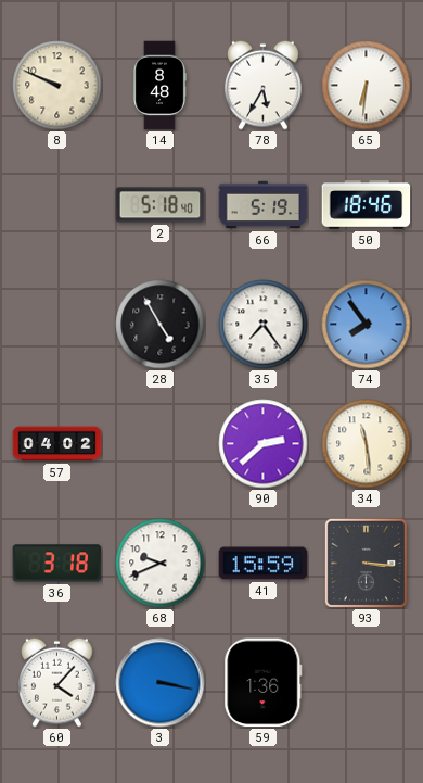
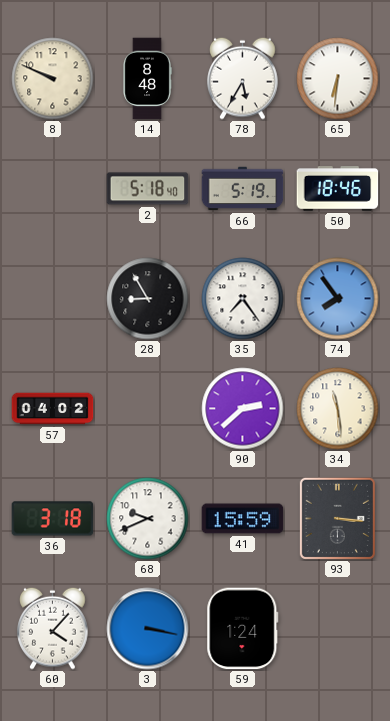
28: 4:55 -> 8:55
59: 1:36 -> 1:24
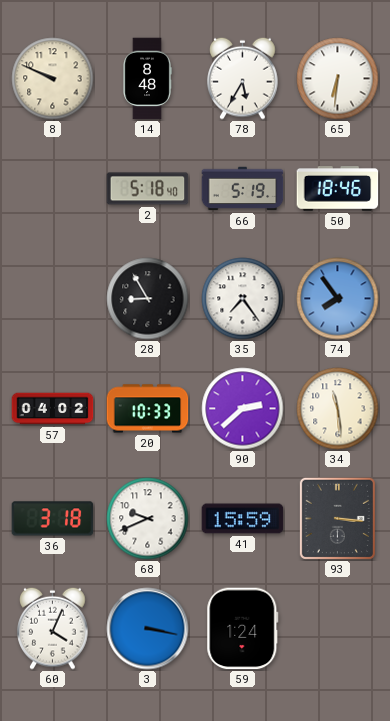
20: none -> 10:33
60: 4:07 -> 4:04
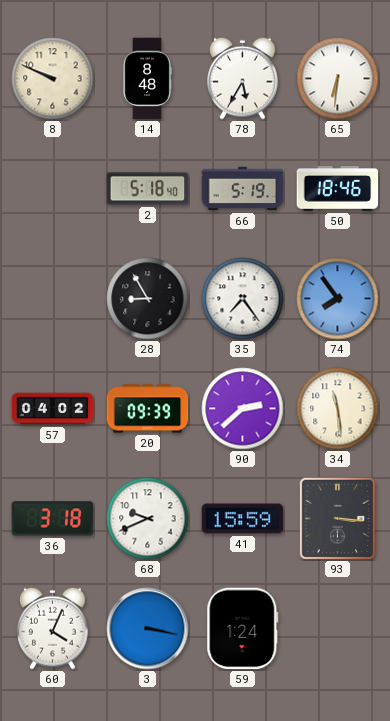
20: 10:33 -> 09:39
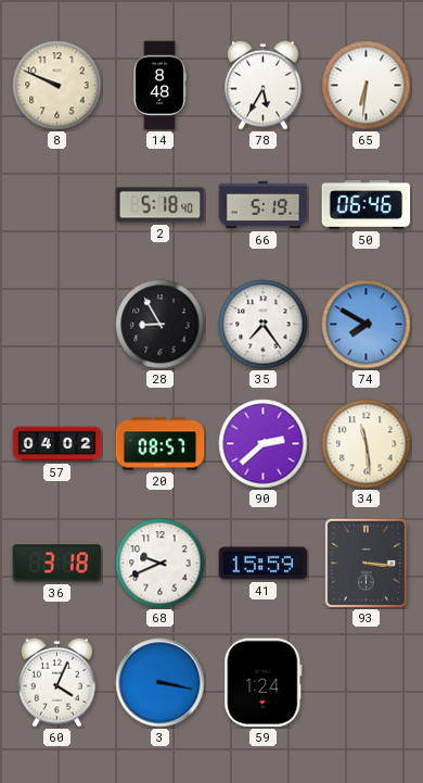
50: 18:46 -> 06:46
74: 7:54 -> 7:50
20: 09:39 -> 08:57
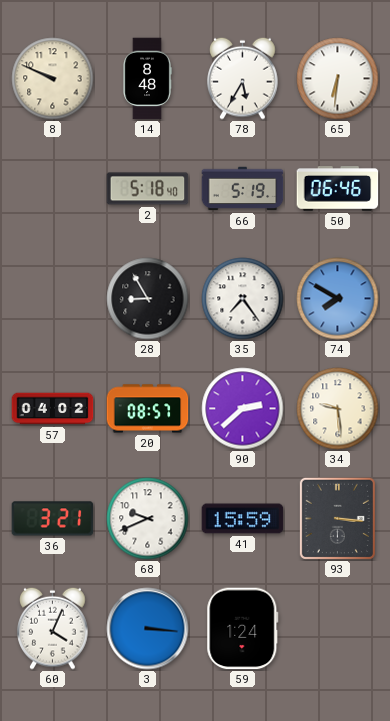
34: 11:29 -> 9:29
36: 3:18 -> 3:21
3: 3:17 -> 3:16
